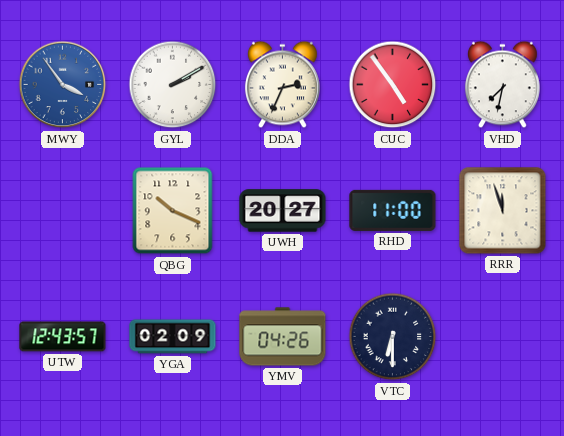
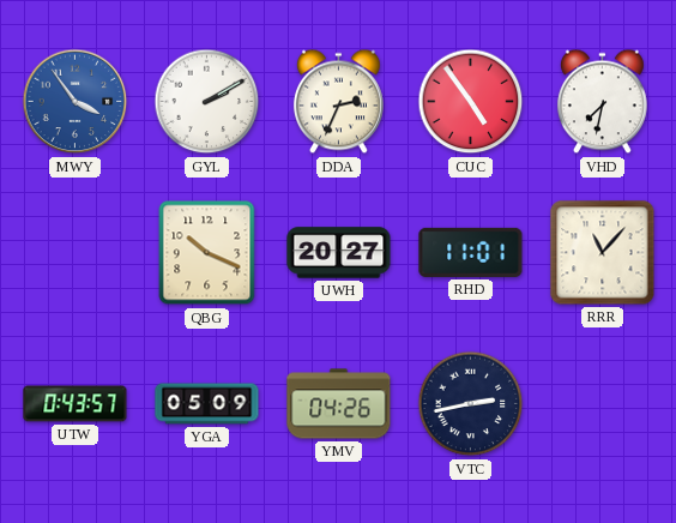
RHD: 11:00 -> 11:01
RRR: 11:57 -> 11:07
UTW: 12:43 -> 0:43
YGA: 02:09 -> 05:09
VTC: 6:30 -> 2:43
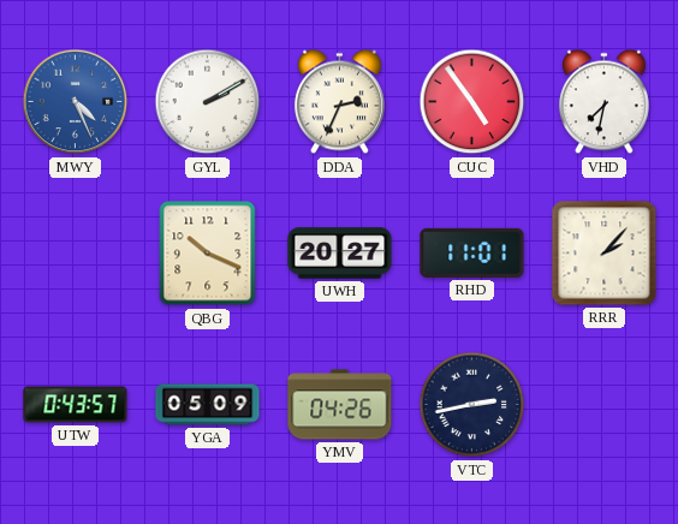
MWY: 3:54 -> 4:26
RRR: 11:07 -> 2:07
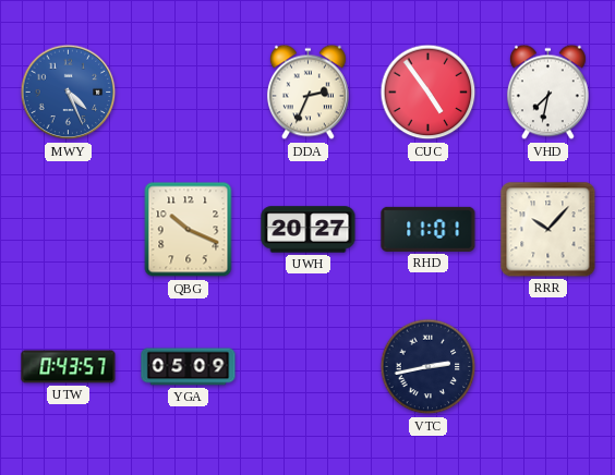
GYL: 2:10 -> none
RRR: 2:07 -> 10:07
YMV: 04:26 -> none
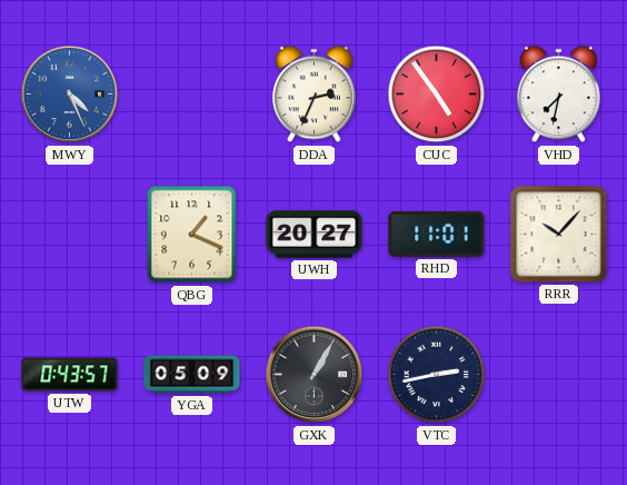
QBG: 10:19 -> 1:19
GXK: none -> 1:05
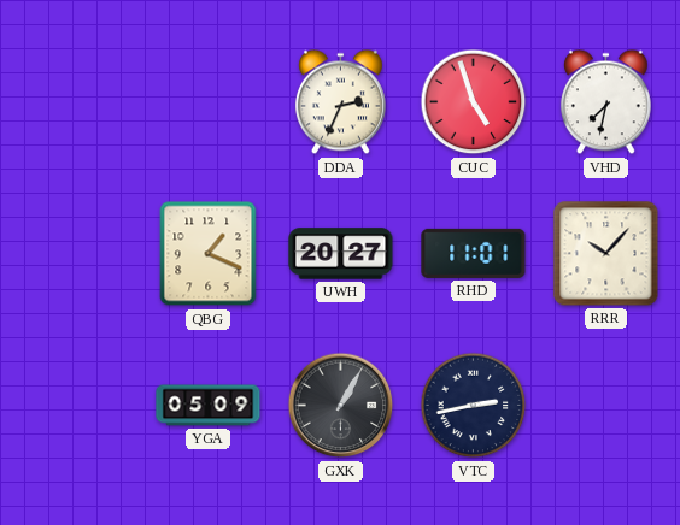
MWY: 4:26 -> none
CUC: 4:54 -> 4:57
UTW: 0:43 -> none
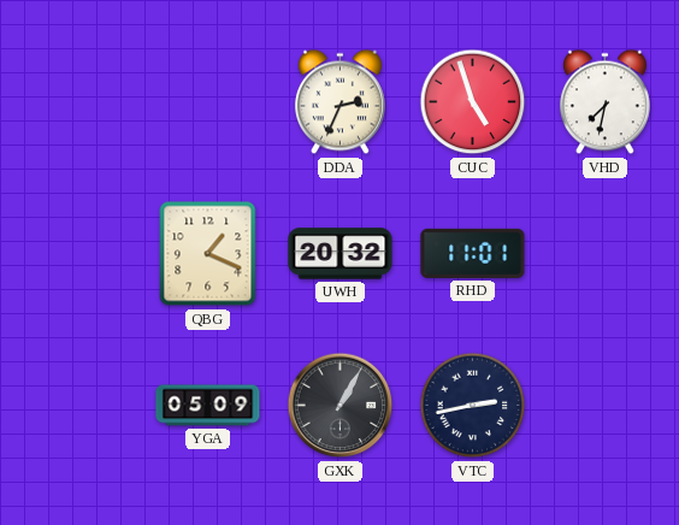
UWH: 20:27 -> 20:32
RRR: 10:07 -> none
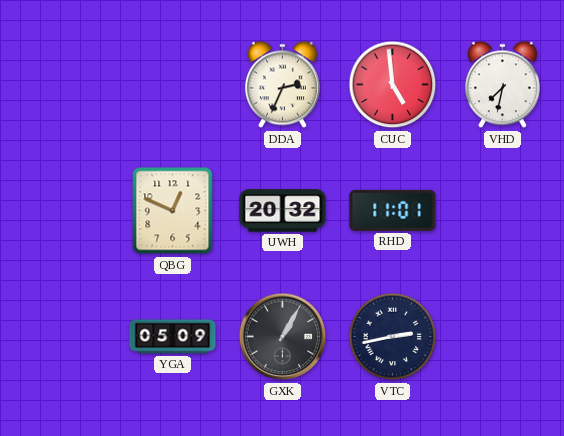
CUC: 4:57 -> 4:59
QBG: 1:19 -> 12:49
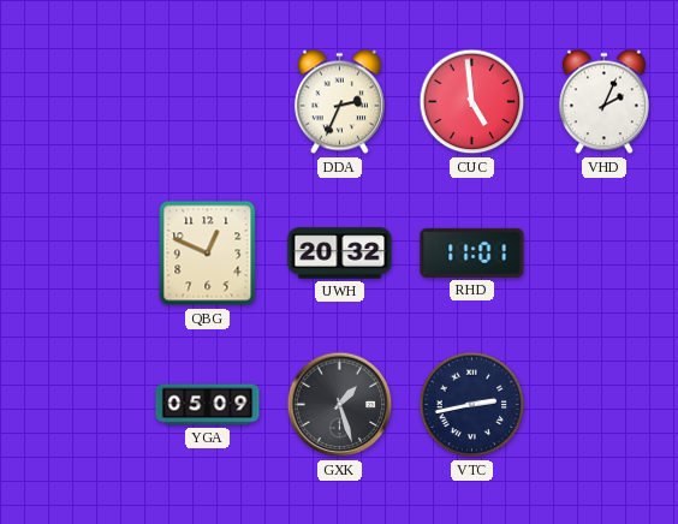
VHD: 7:32 -> 2:04
GXK: 1:05 -> 1:27
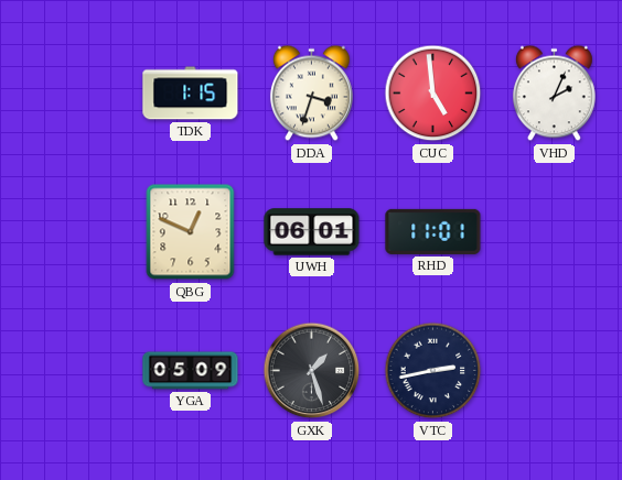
TDK: none -> 1:15
DDA: 2:34 -> 3:33
UWH: 20:32 -> 06:01
